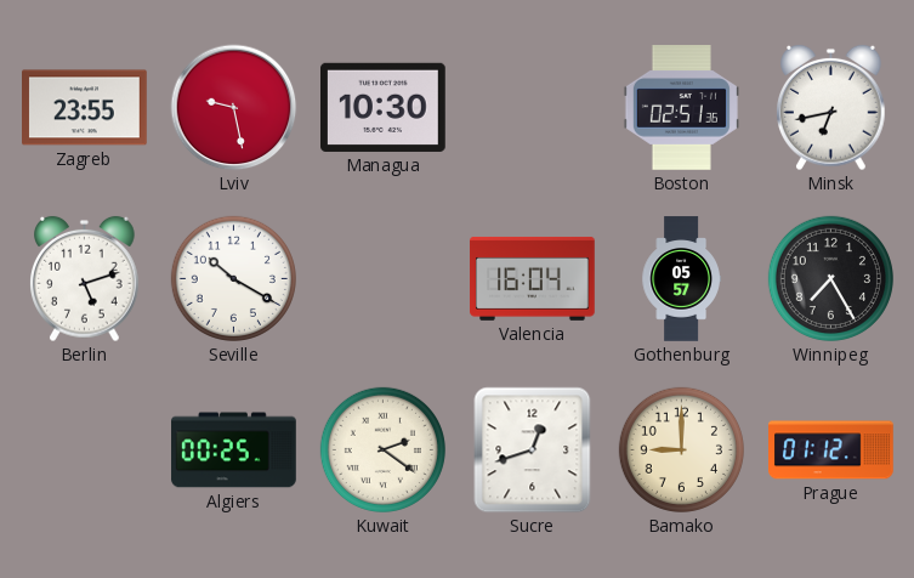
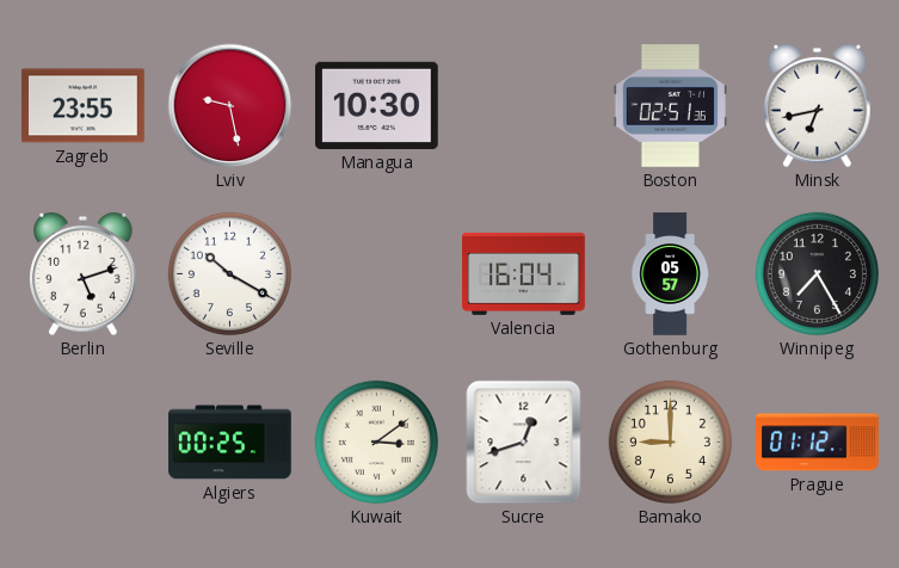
Kuwait: 2:21 -> 3:09
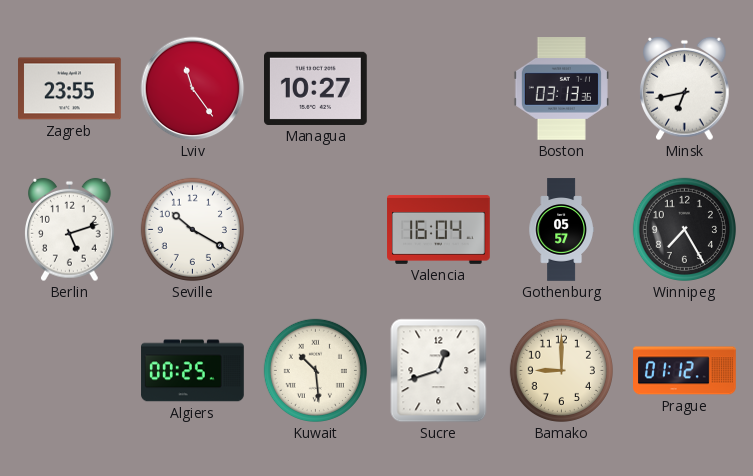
Lviv: 9:28 -> 11:24
Managua: 10:30 -> 10:27
Boston: 02:51 -> 03:13
Kuwait: 3:09 -> 10:29
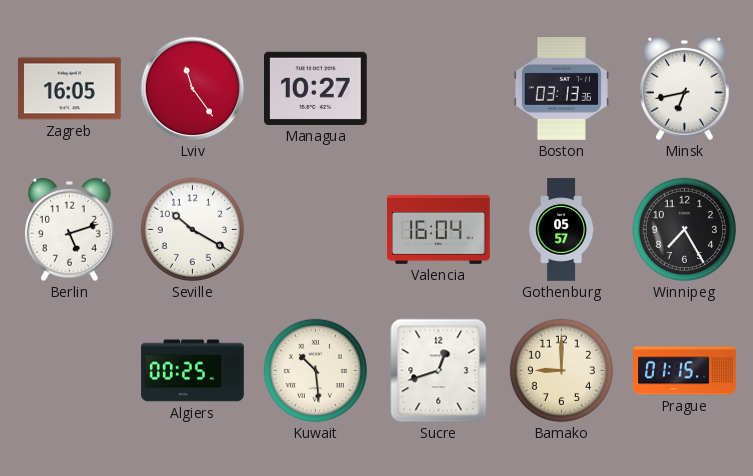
Zagreb: 23:55 -> 16:05
Prague: 01:12 -> 01:15
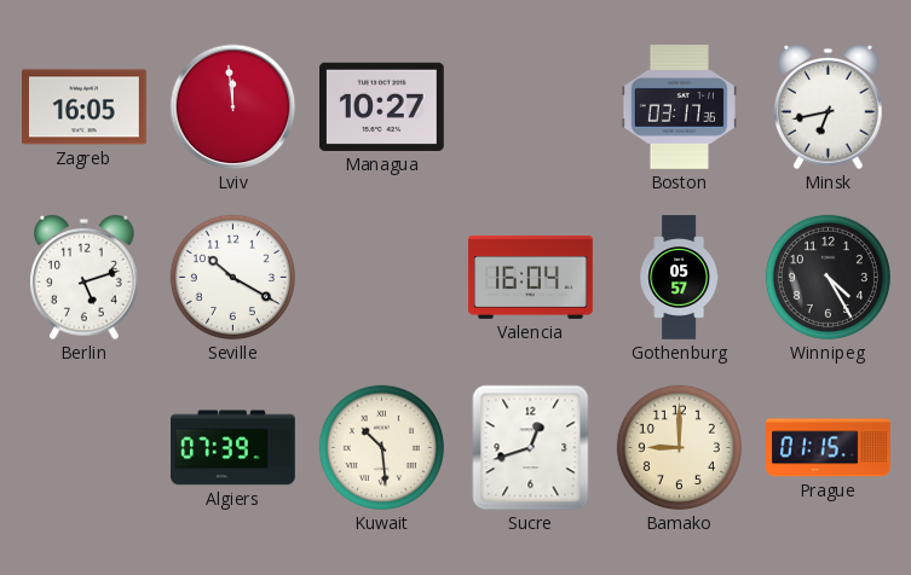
Lviv: 11:24 -> 11:59
Boston: 03:13 -> 03:17
Winnipeg: 7:25 -> 4:25
Algiers: 00:25 -> 07:39
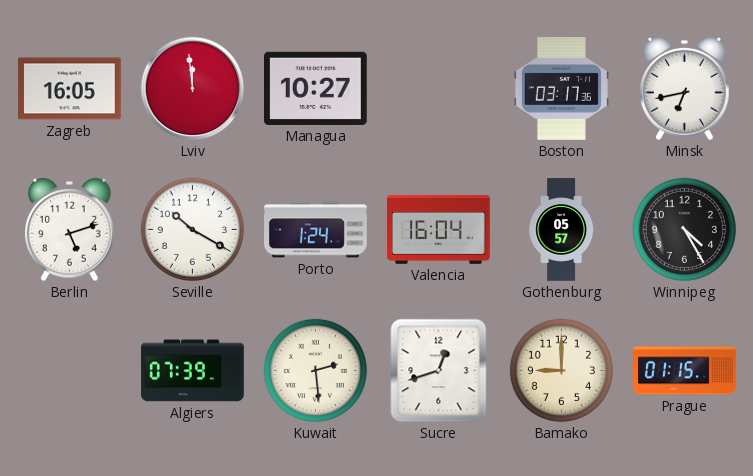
Porto: none -> 1:24
Kuwait: 10:29 -> 2:29
